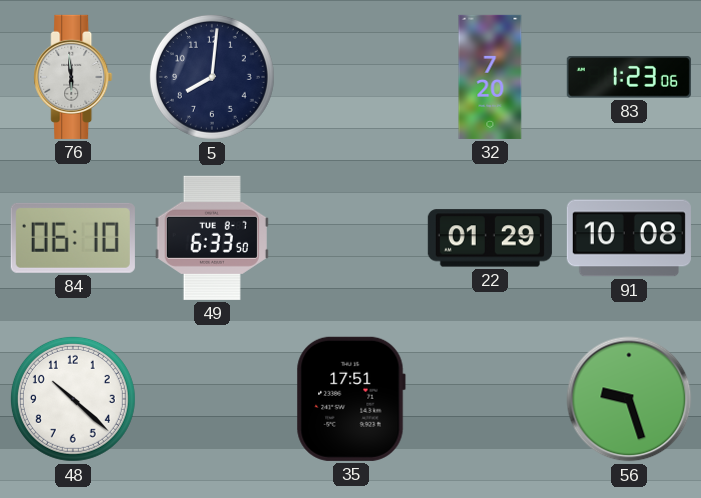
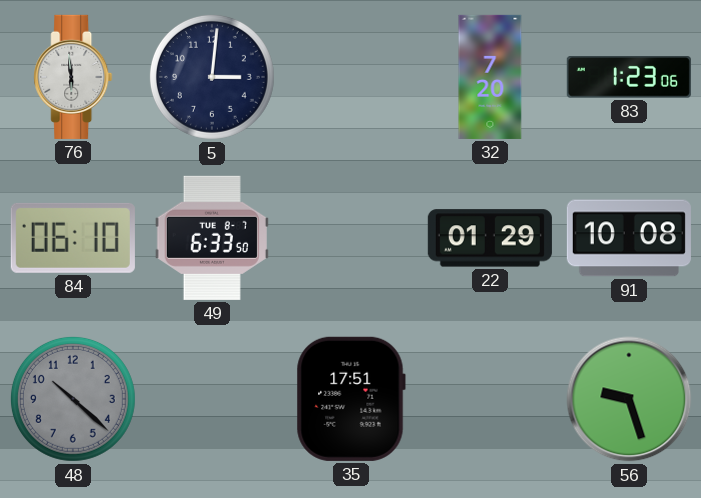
5: 8:01 -> 3:01
48 dial: white -> grey
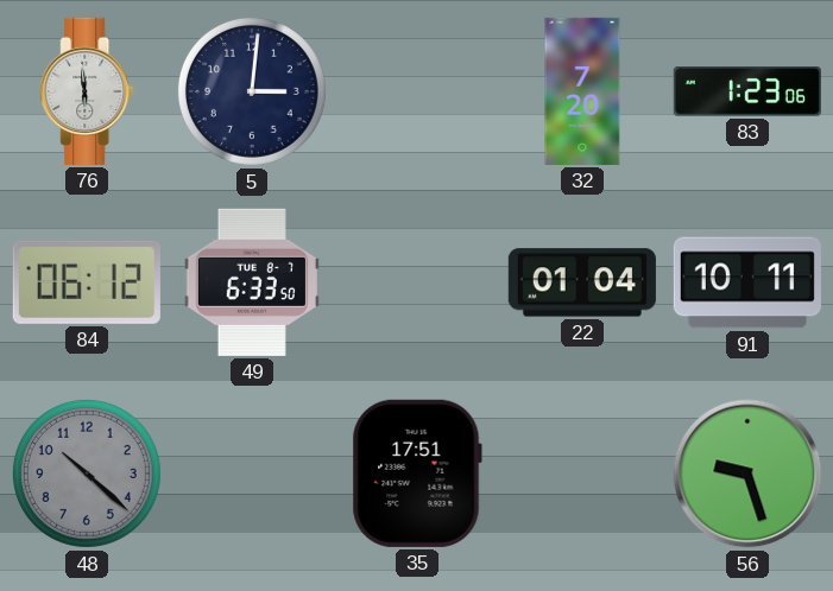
84: 06:10 -> 06:12
22: 01:29 -> 01:04
91: 10:08 -> 10:11
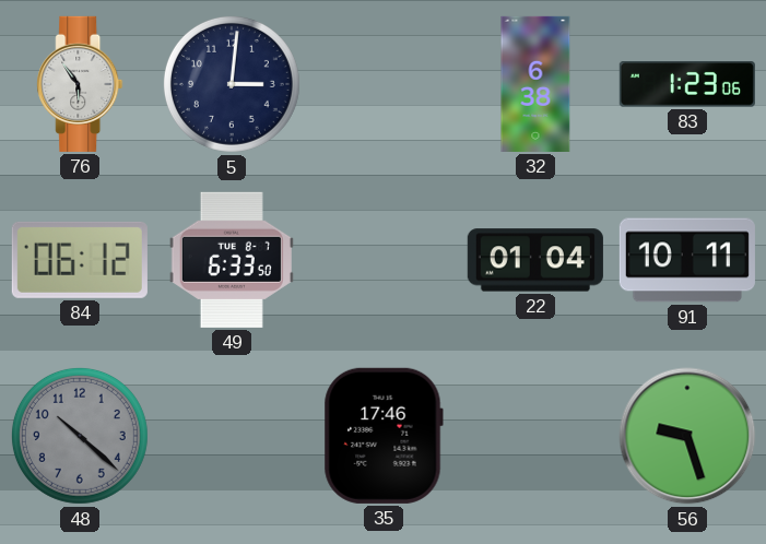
76: 5:59 -> 5:54
32: 7:20 -> 6:38
35: 17:51 -> 17:46
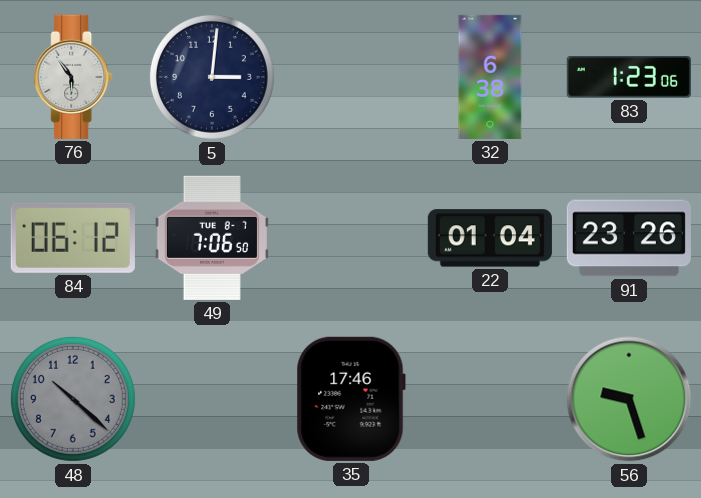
49: 6:33 -> 7:06
91: 10:11 -> 23:26
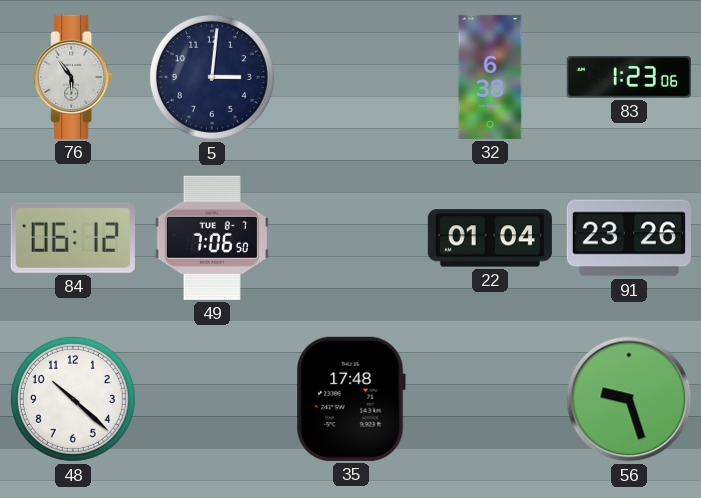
48 dial: grey -> white
35: 17:46 -> 17:48
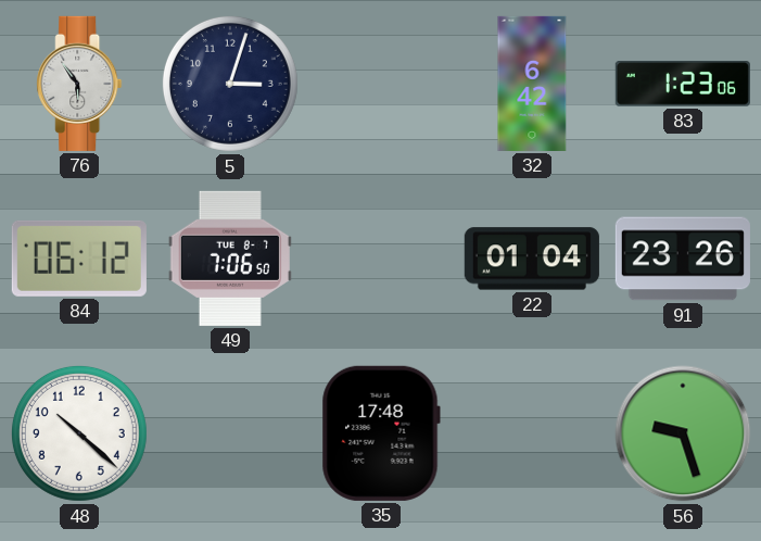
5: 3:01 -> 3:03
32: 6:38 -> 6:42
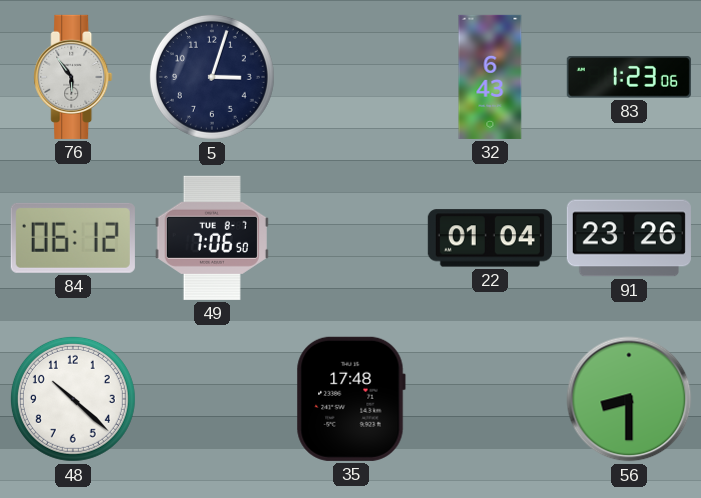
32: 6:42 -> 6:43
56: 9:27 -> 8:30
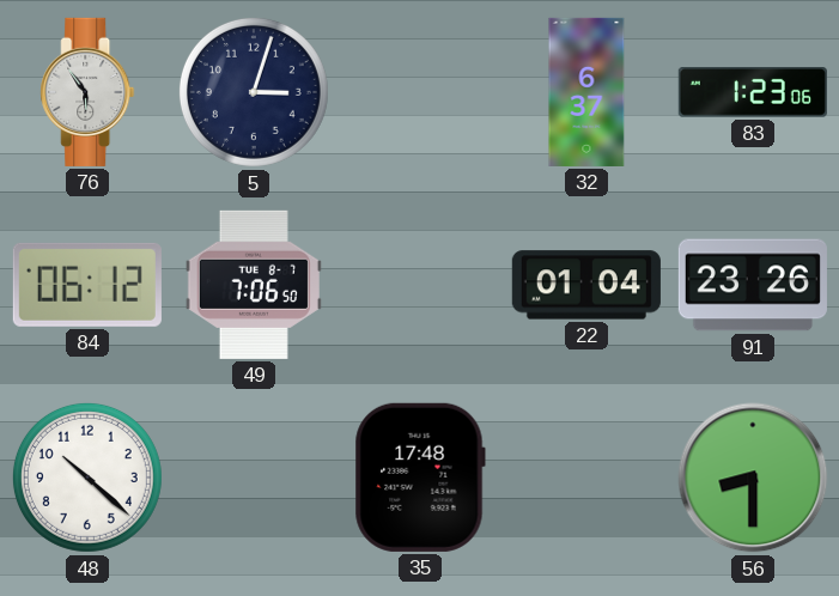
32: 6:43 -> 6:37
